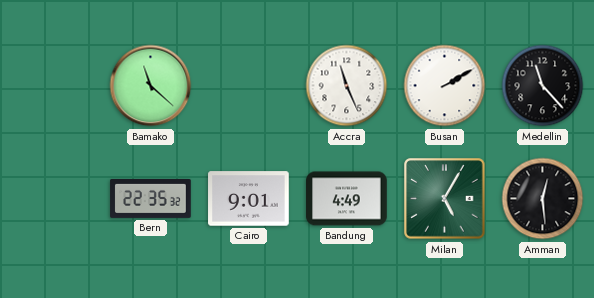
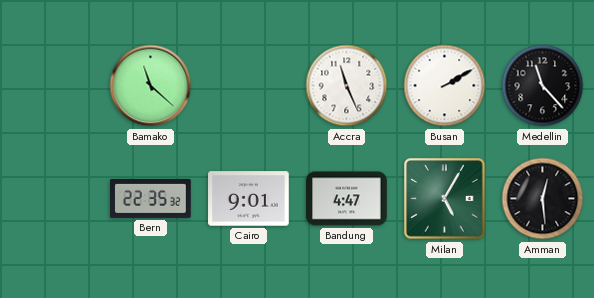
Bandung: 4:49 -> 4:47
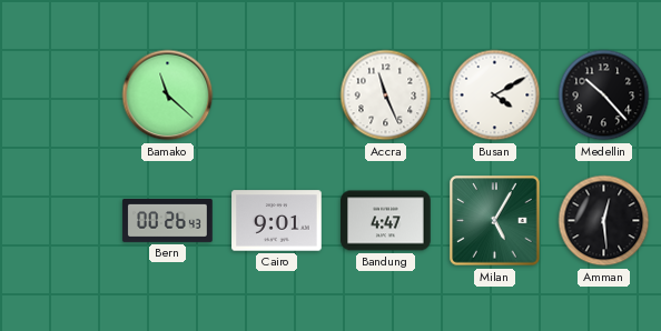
Busan: 2:10 -> 4:10
Medellin: 11:23 -> 10:23
Bern: 22:35 -> 00:26
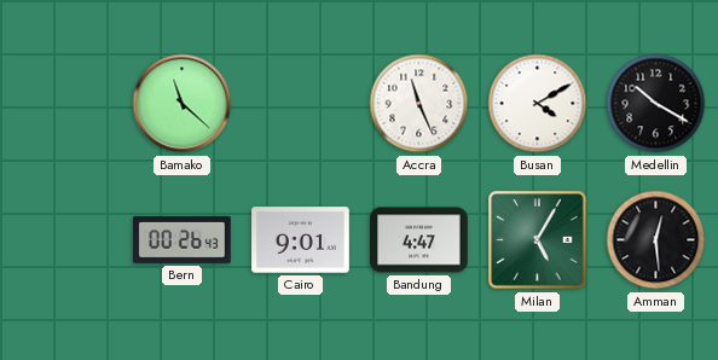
Medellin: 10:23 -> 10:20
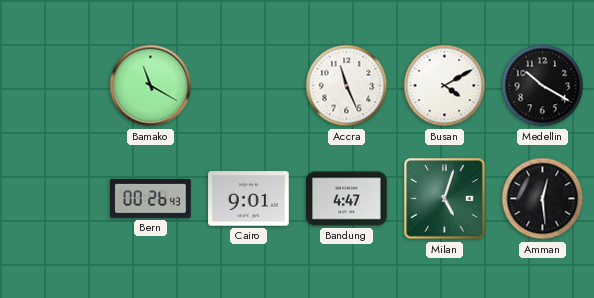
Bamako: 11:22 -> 11:20
Milan: 5:05 -> 5:03
